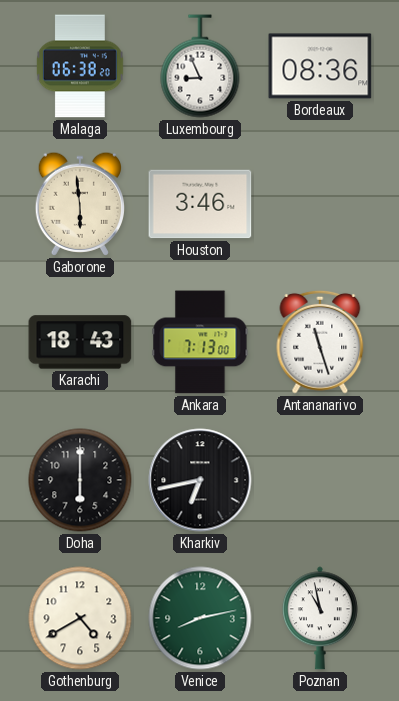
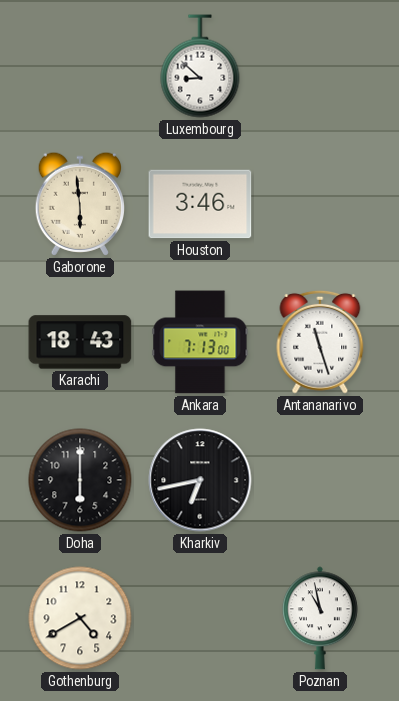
Malaga: 06:38 -> none
Luxembourg: 8:56 -> 8:52
Bordeaux: 08:36 -> none
Venice: 8:13 -> none
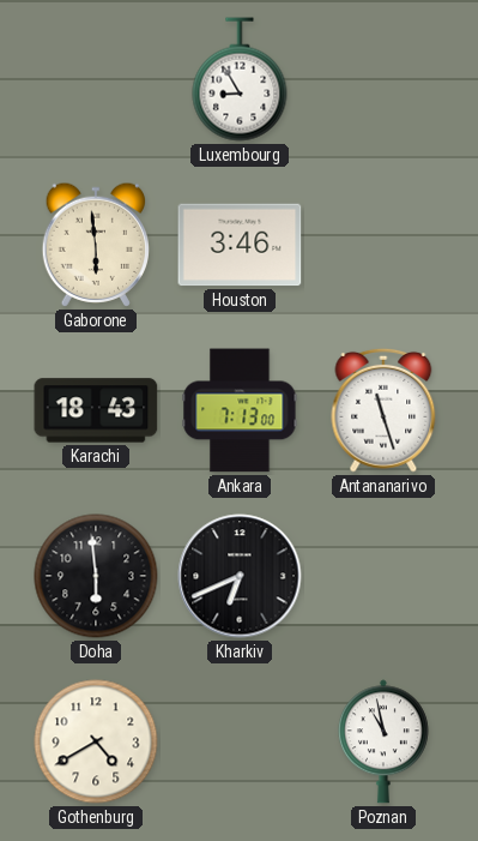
Luxembourg: 8:52 -> 8:55
Doha: 6:00 -> 5:59
Kharkiv: 6:43 -> 6:41
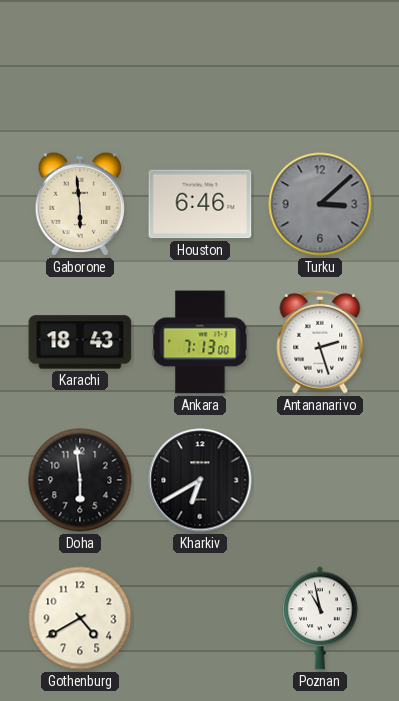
Luxembourg: 8:55 -> none
Houston: 3:46 -> 6:46
Turku: none -> 3:08
Antananarivo: 11:27 -> 2:27
Kharkiv: 6:41 -> 6:40
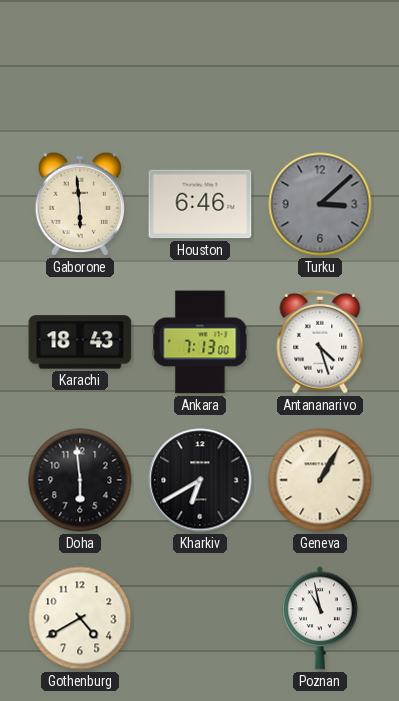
Antananarivo: 2:27 -> 4:27
Geneva: none -> 1:05
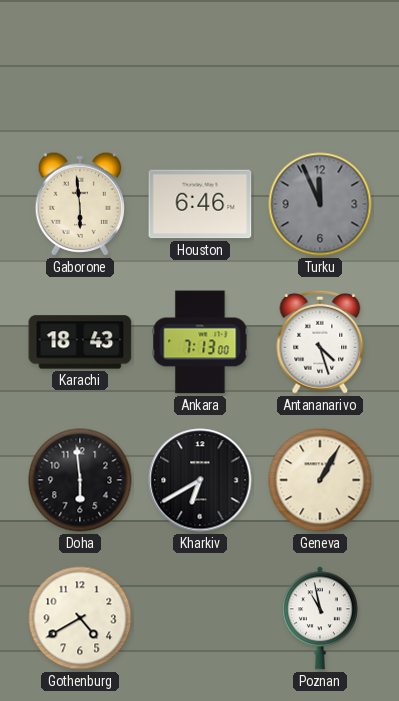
Turku: 3:08 -> 11:56
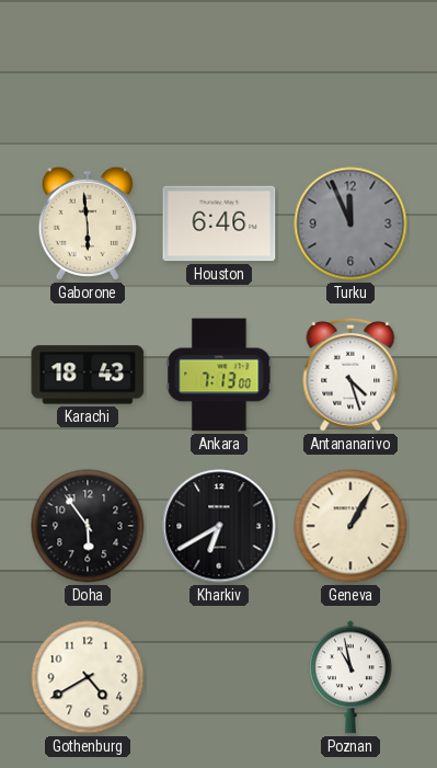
Doha: 5:59 -> 5:54
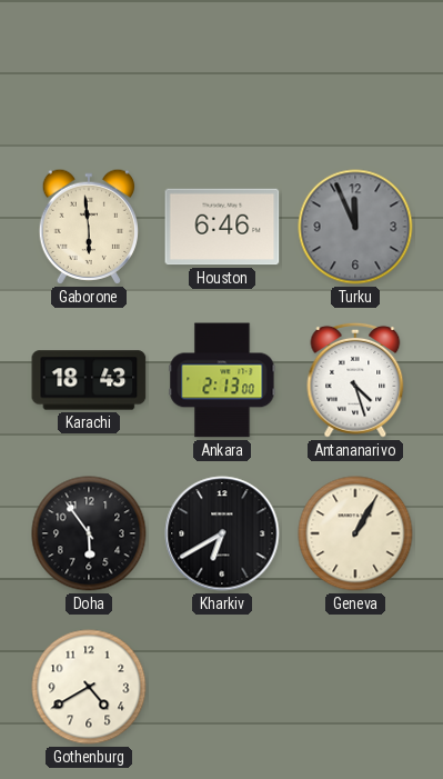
Ankara: 7:13 -> 2:13
Poznan: 10:58 -> none
